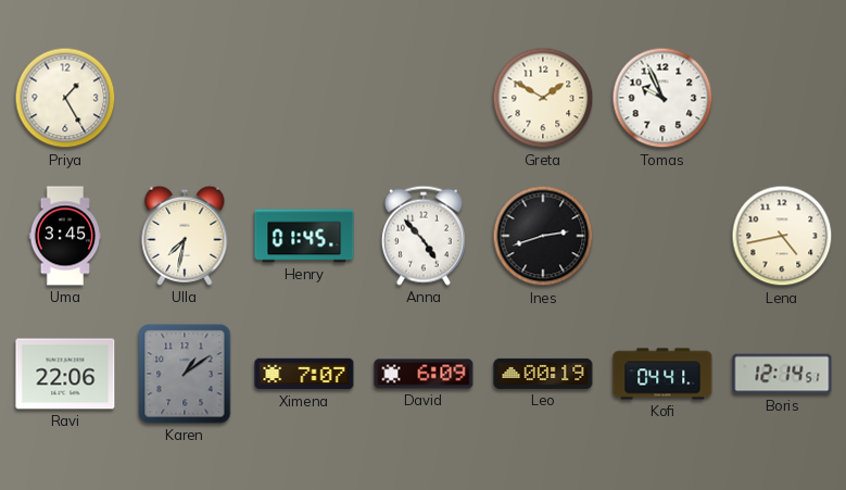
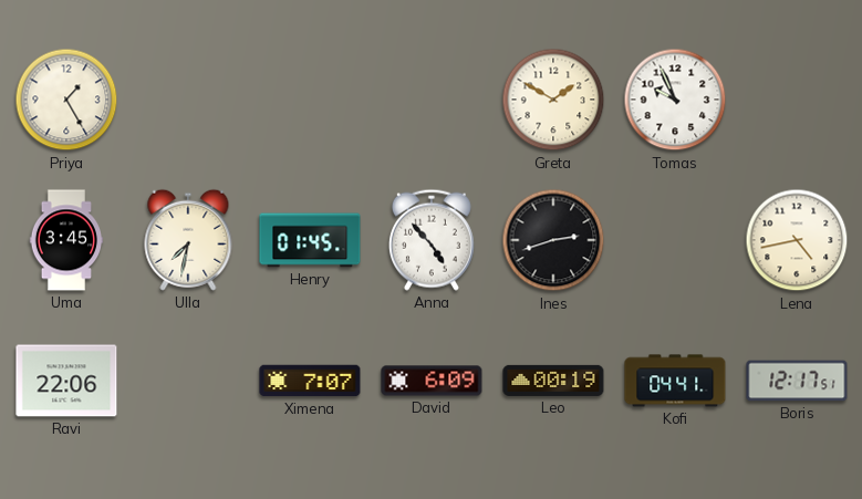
Karen: 1:09 -> none
Boris: 12:14 -> 12:17
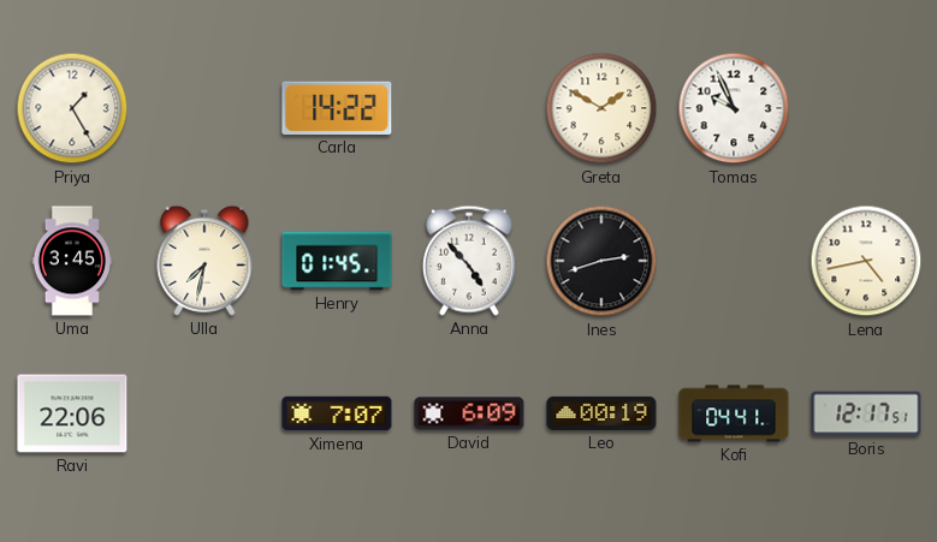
Carla: none -> 14:22
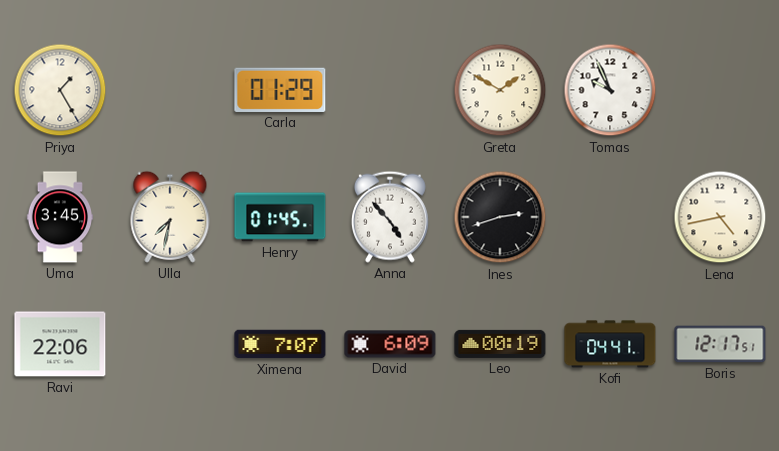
Carla: 14:22 -> 01:29
